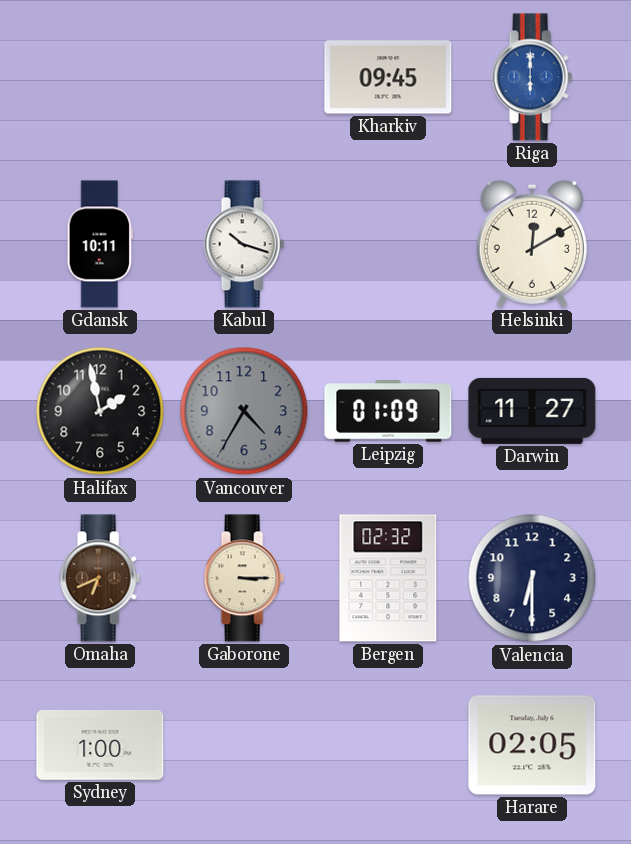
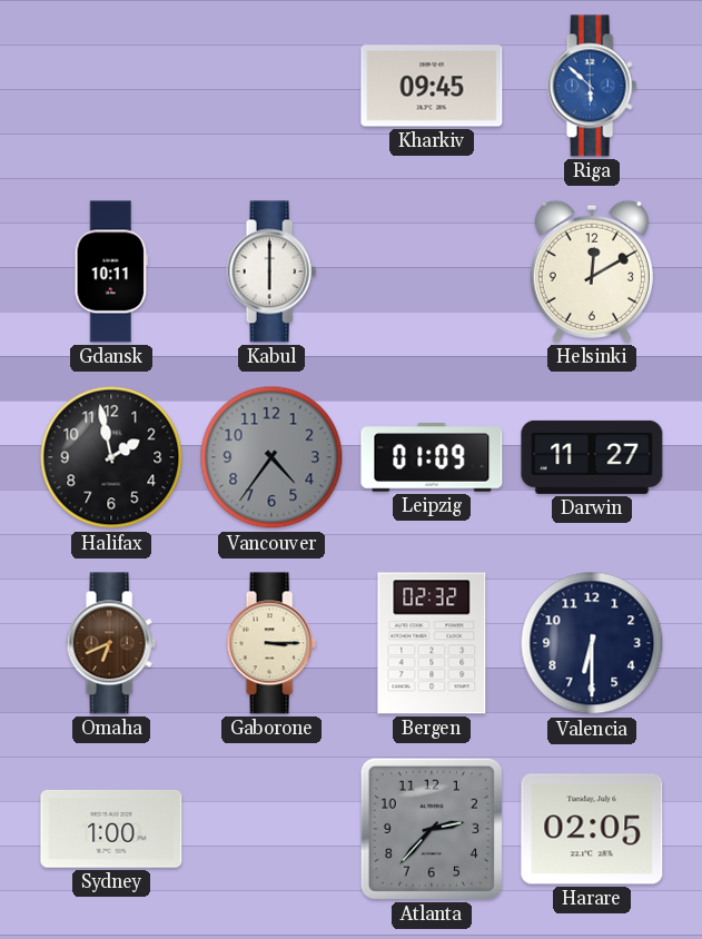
Riga: 6:00 -> 5:52
Kabul: 10:18 -> 6:00
Vancouver: 4:35 -> 4:36
Atlanta: none -> 2:37
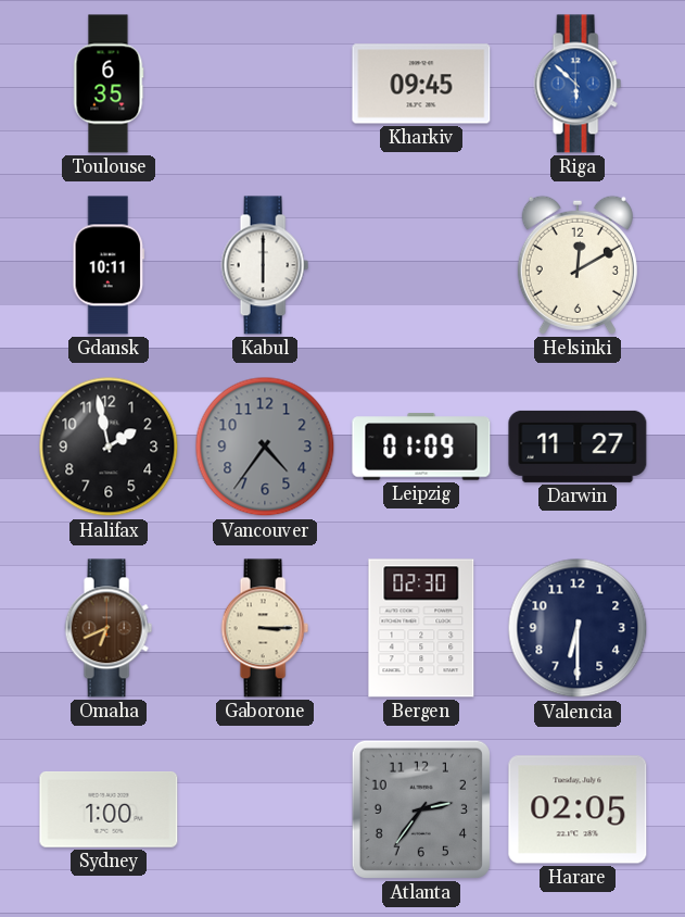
Toulouse: none -> 6:35
Bergen: 02:32 -> 02:30
Atlanta: 2:37 -> 2:36
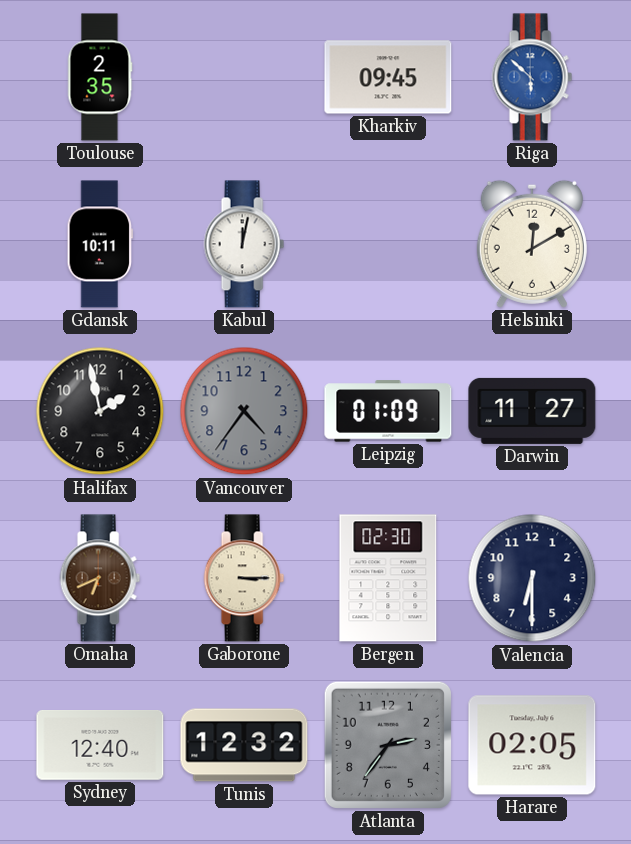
Toulouse: 6:35 -> 2:35
Kabul: 6:00 -> 12:02
Sydney: 1:00 -> 12:40
Tunis: none -> 12:32
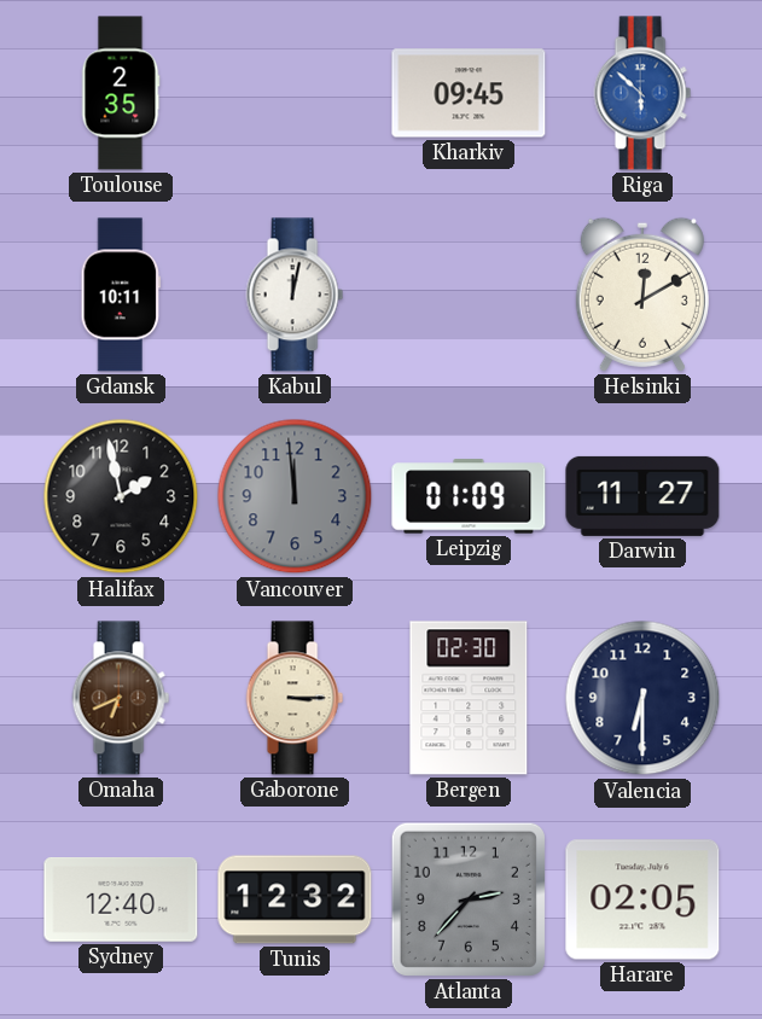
Vancouver: 4:36 -> 11:59
Atlanta: 2:36 -> 2:37
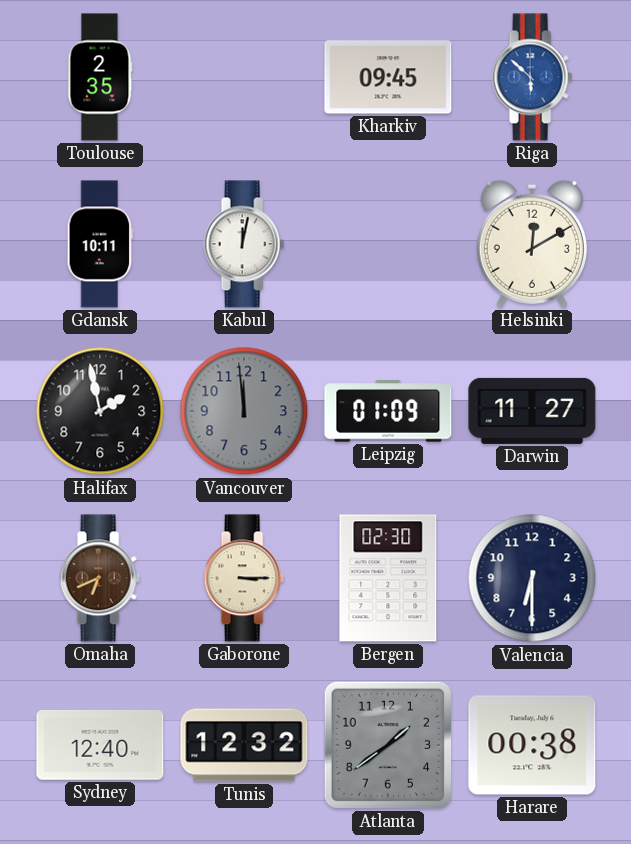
Atlanta: 2:37 -> 1:39
Harare: 02:05 -> 00:38
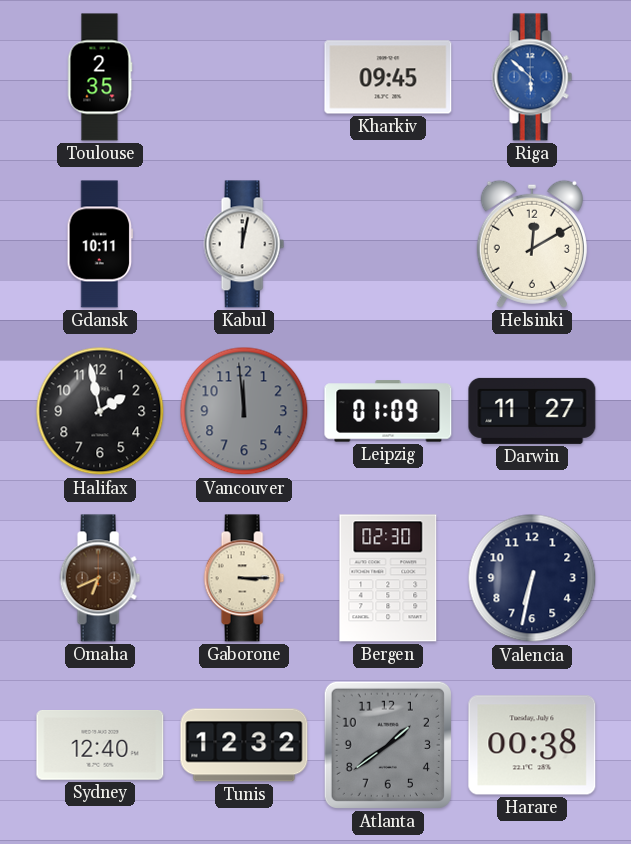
Valencia: 6:30 -> 6:32
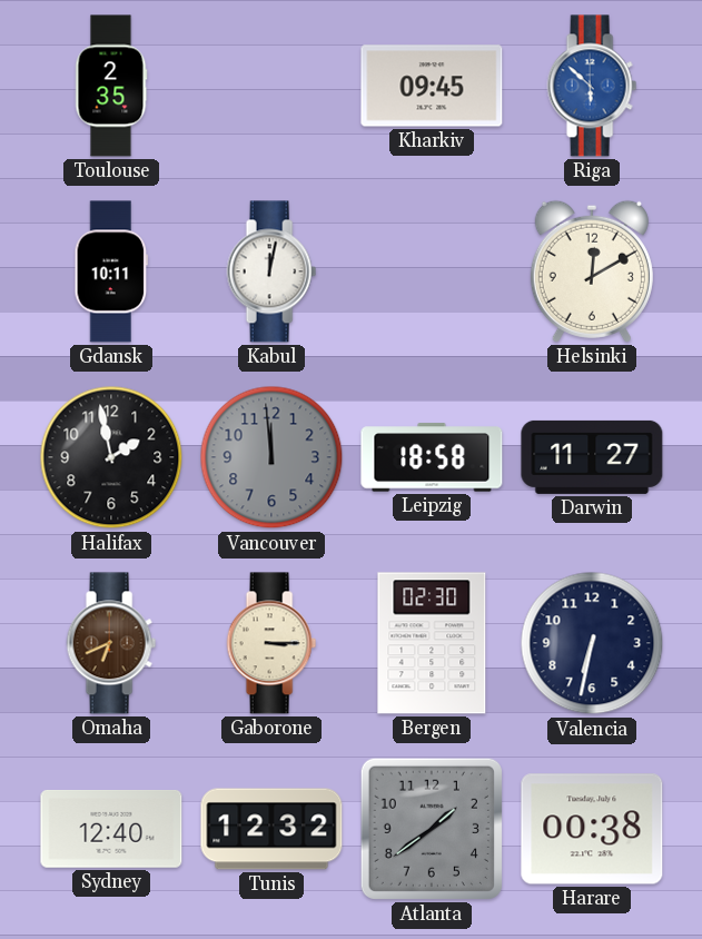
Leipzig: 01:09 -> 18:58
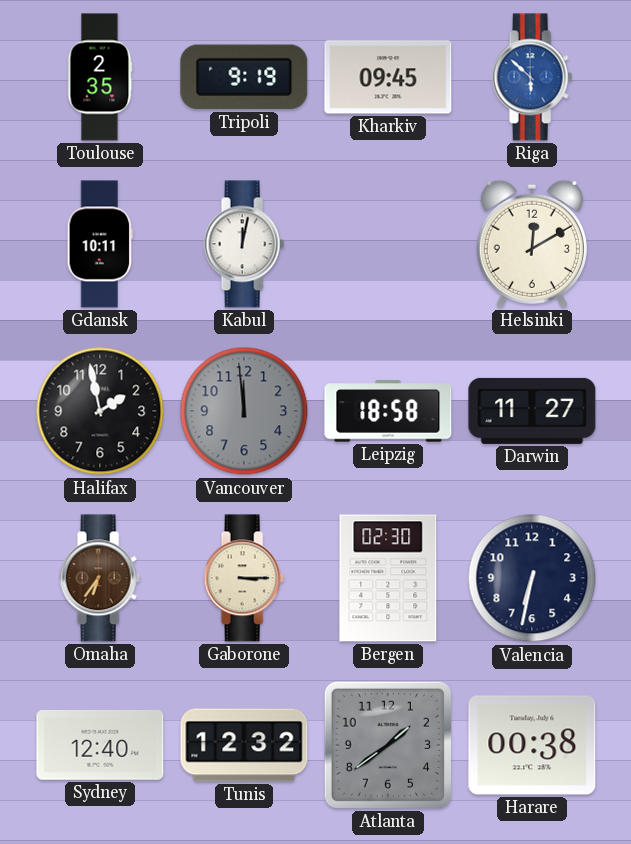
Tripoli: none -> 9:19
Omaha: 6:41 -> 6:36
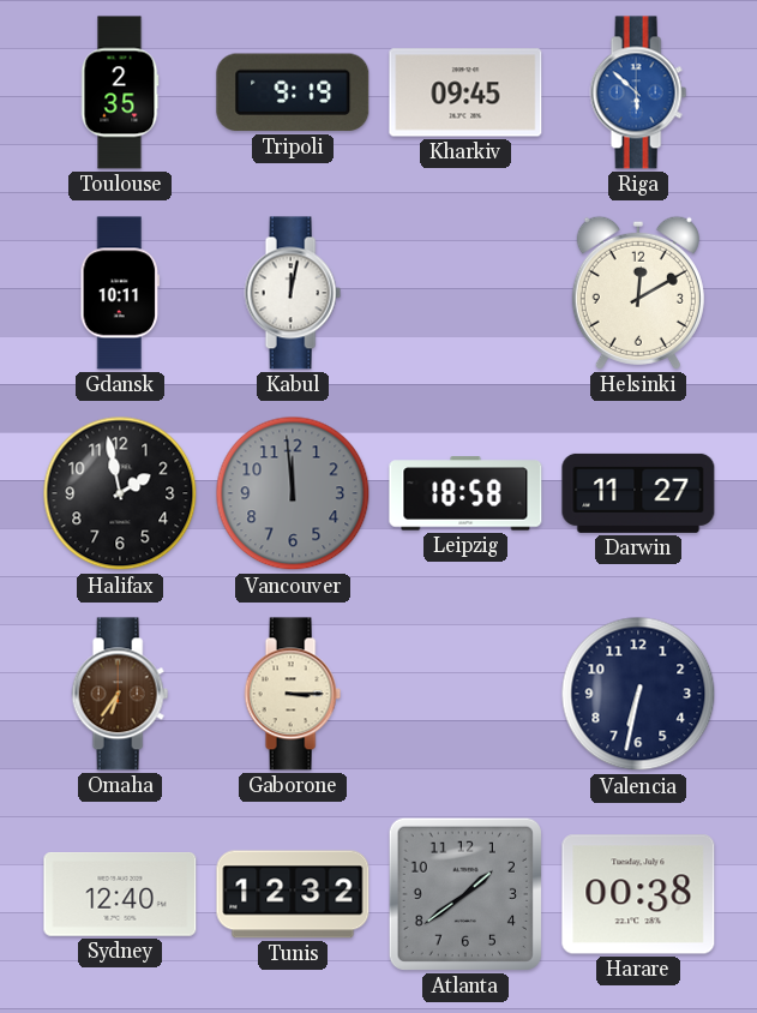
Bergen: 02:30 -> none
